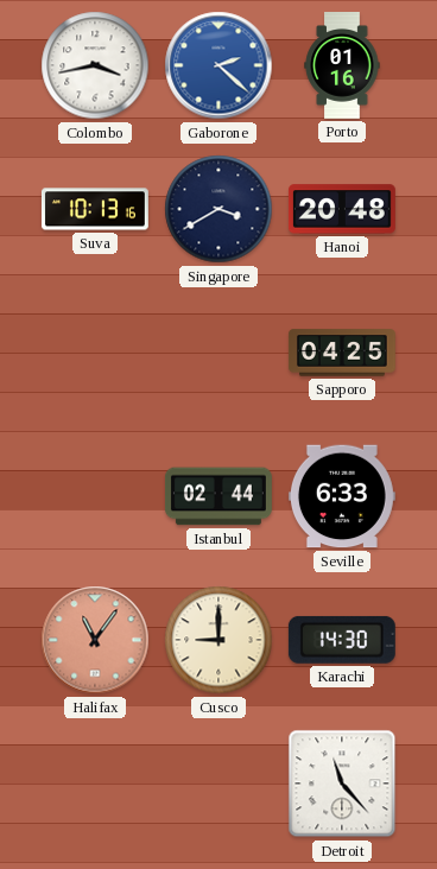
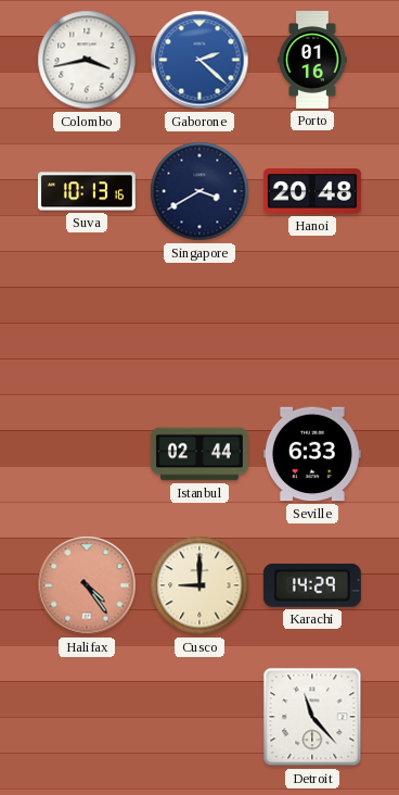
Sapporo: 04:25 -> none
Halifax: 11:06 -> 4:24
Karachi: 14:30 -> 14:29
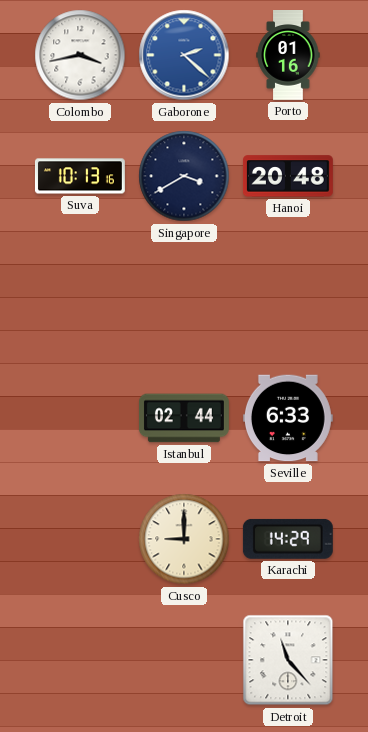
Halifax: 4:24 -> none
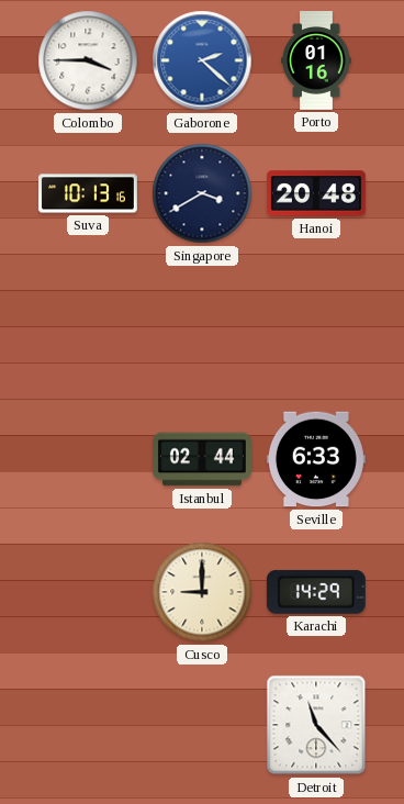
Colombo: 3:43 -> 3:45
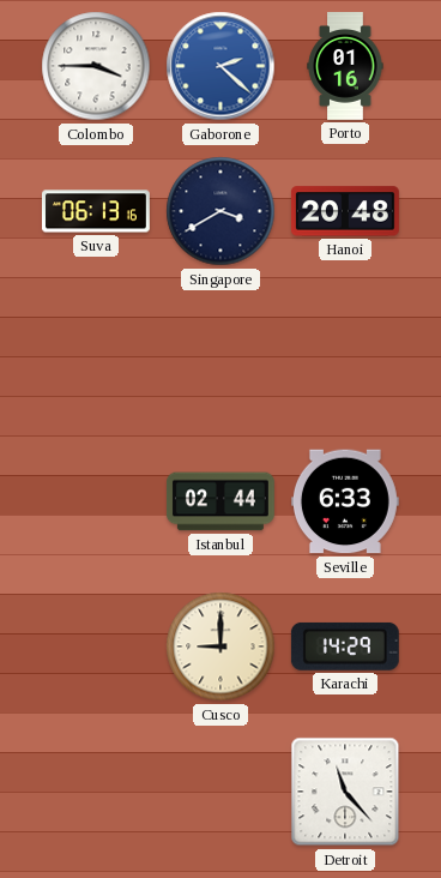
Suva: 10:13 -> 06:13
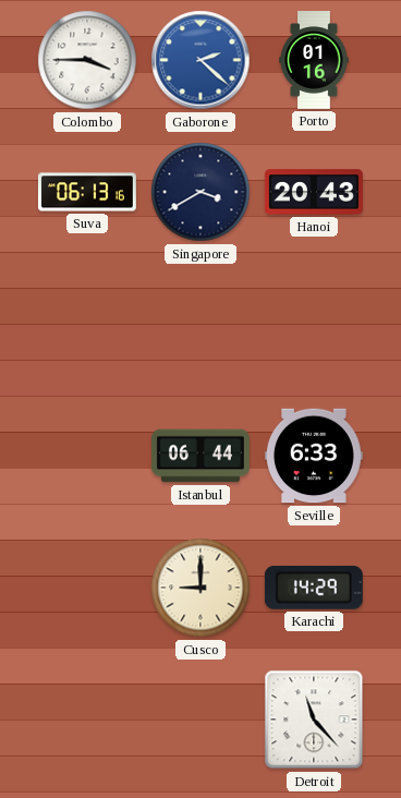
Hanoi: 20:48 -> 20:43
Istanbul: 02:44 -> 06:44
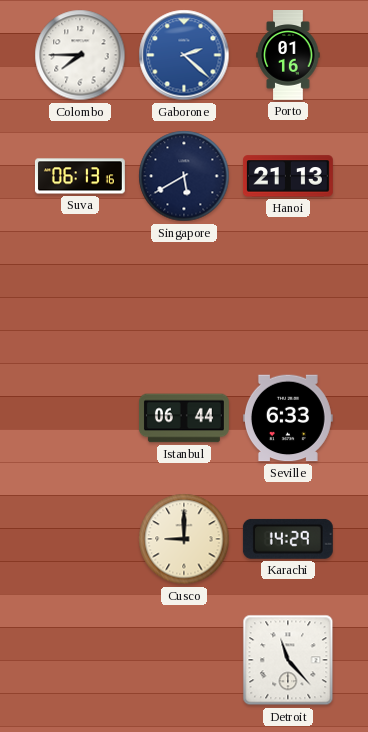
Colombo: 3:45 -> 7:45
Singapore: 3:40 -> 5:40
Hanoi: 20:43 -> 21:13
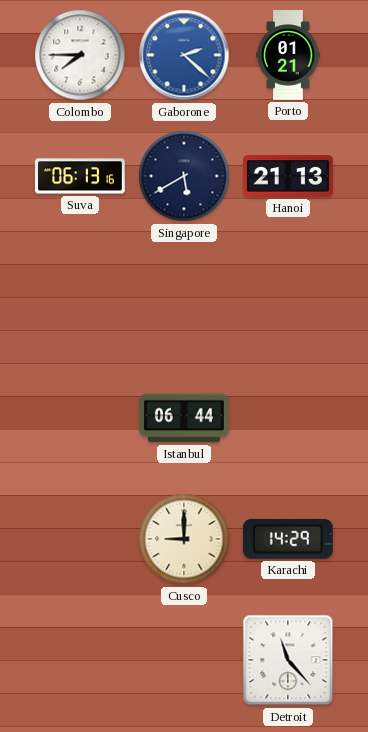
Porto: 01:16 -> 01:21
Seville: 6:33 -> none
